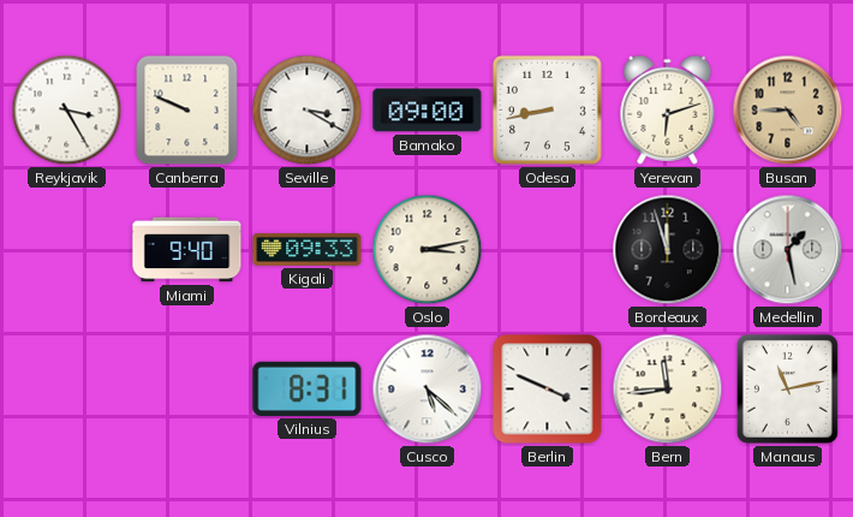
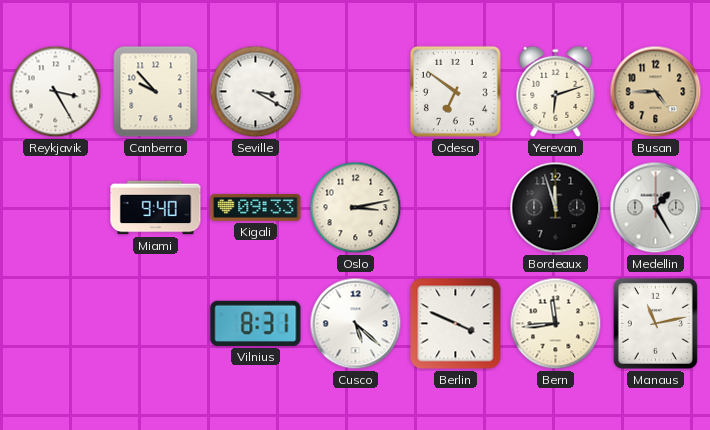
Canberra: 9:49 -> 9:53
Bamako: 09:00 -> none
Odesa: 8:43 -> 6:51
Medellin: 1:28 -> 1:25
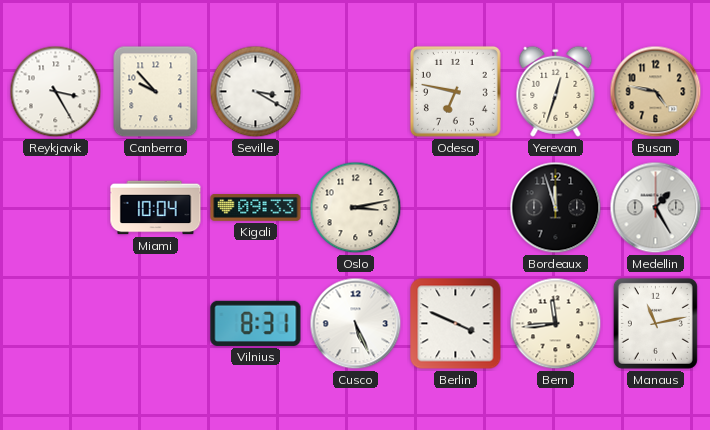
Odesa: 6:51 -> 6:47
Yerevan: 6:12 -> 12:33
Busan: 4:45 -> 4:47
Miami: 9:40 -> 10:04
Cusco: 5:22 -> 5:26
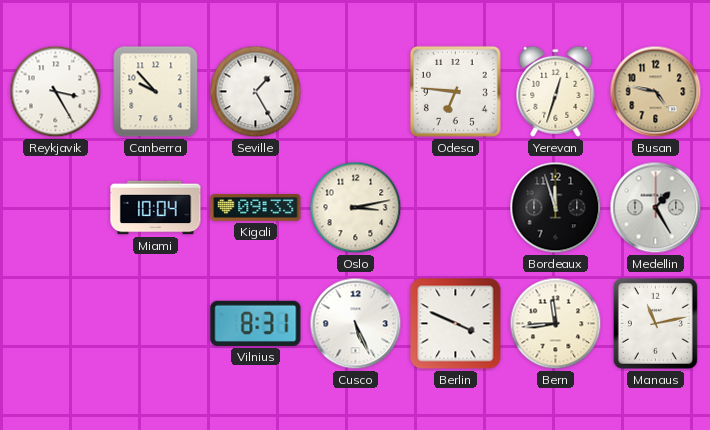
Seville: 3:20 -> 1:25
Odesa: 6:47 -> 6:46
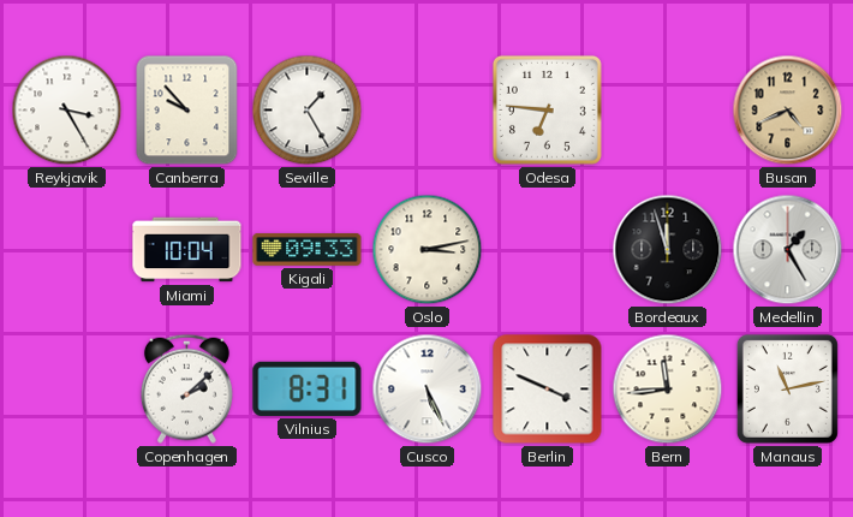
Yerevan: 12:33 -> none
Busan: 4:47 -> 4:41
Copenhagen: none -> 2:08
